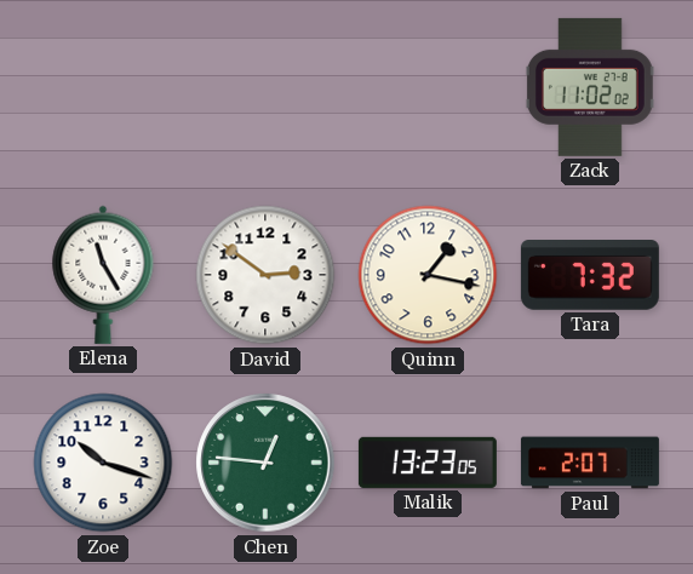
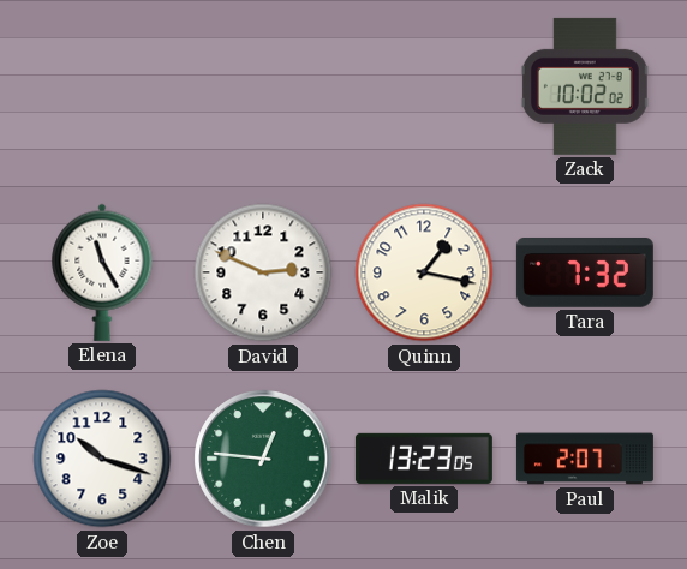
Zack: 11:02 -> 10:02
David: 2:51 -> 2:49
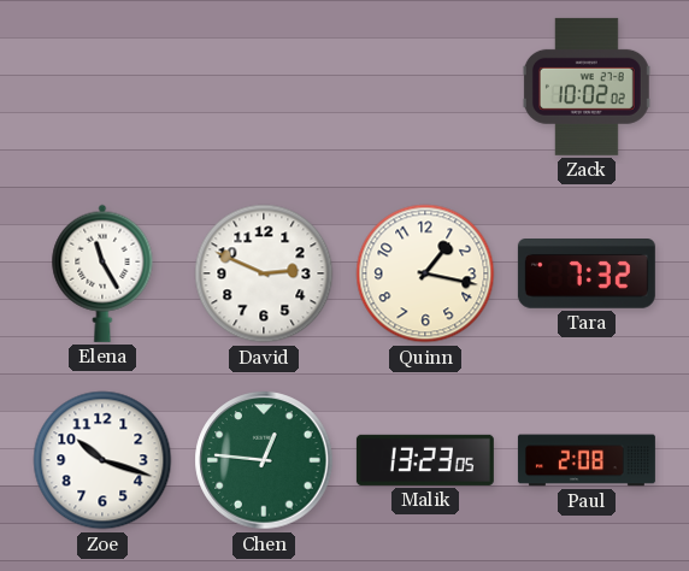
Paul: 2:07 -> 2:08
